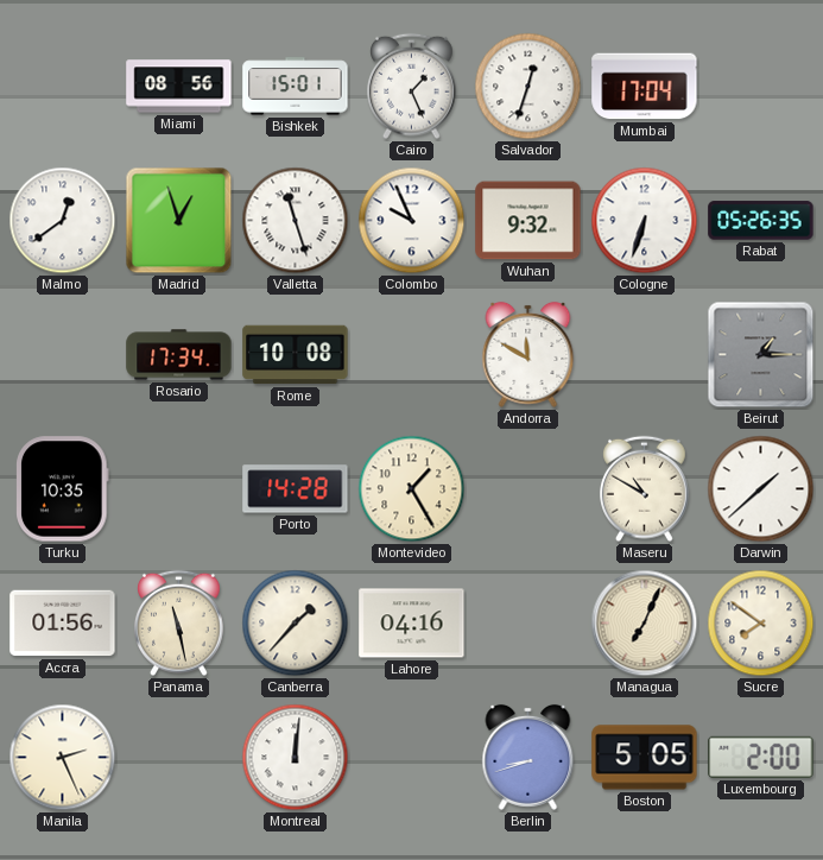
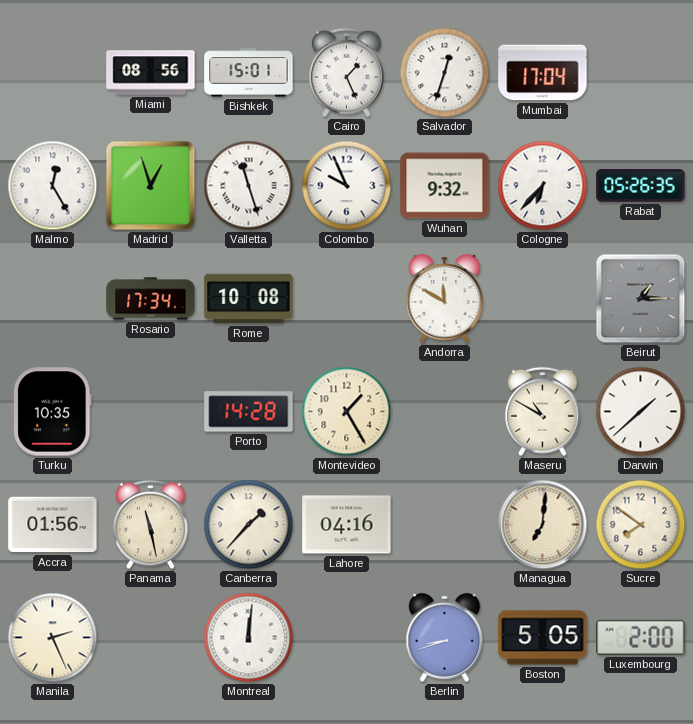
Malmo: 12:39 -> 12:25
Cologne: 6:33 -> 6:37
Managua: 7:04 -> 7:01
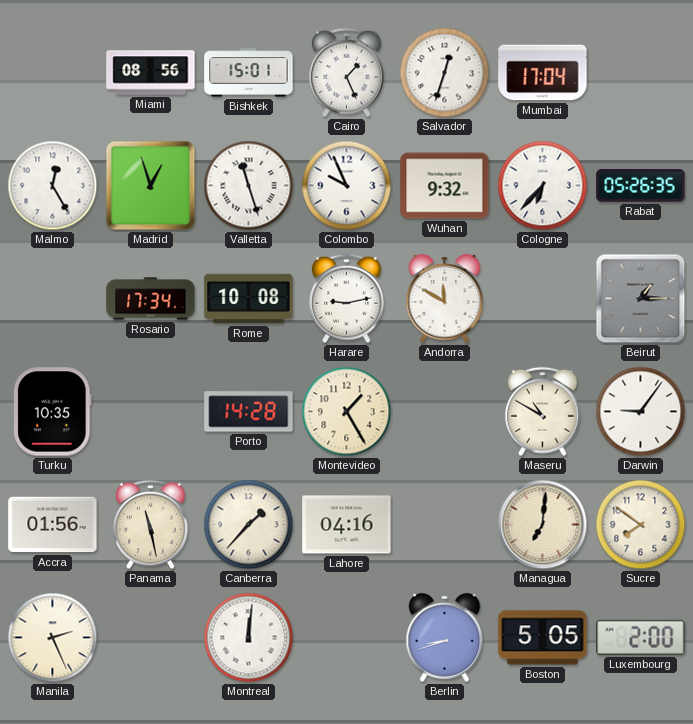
Harare: none -> 9:13
Darwin: 1:38 -> 9:06
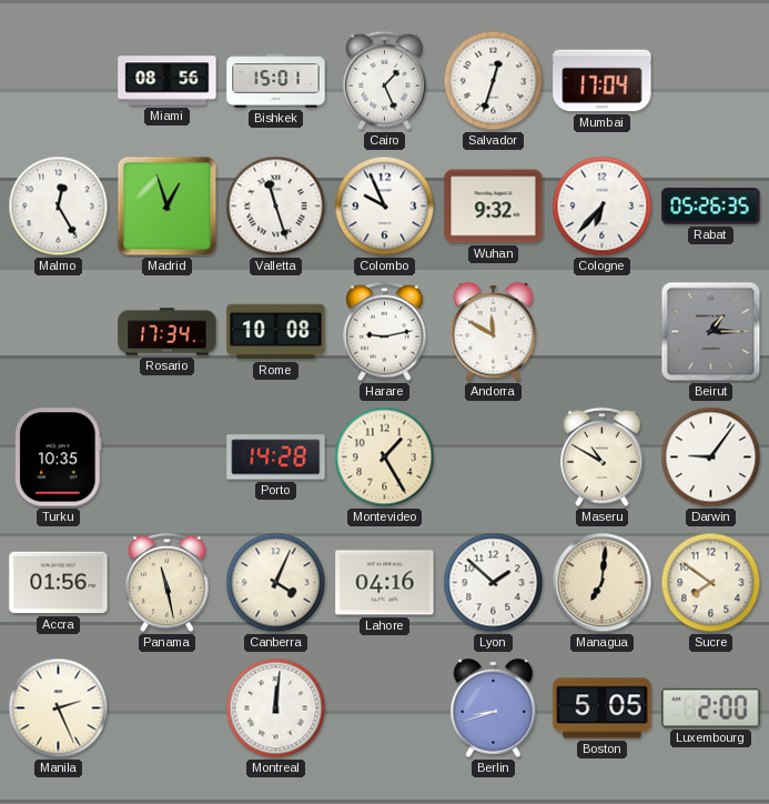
Canberra: 1:37 -> 4:04
Lyon: none -> 1:52
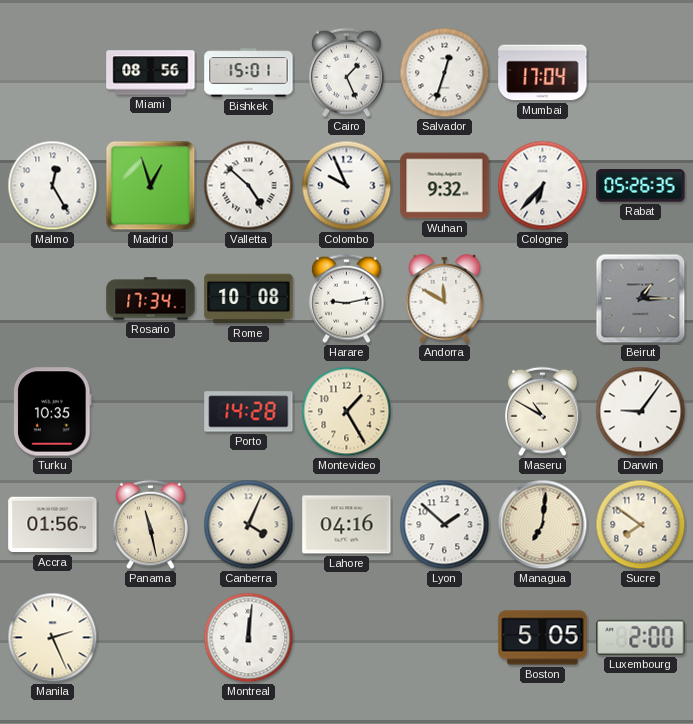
Valletta: 11:27 -> 4:52
Berlin: 8:42 -> none
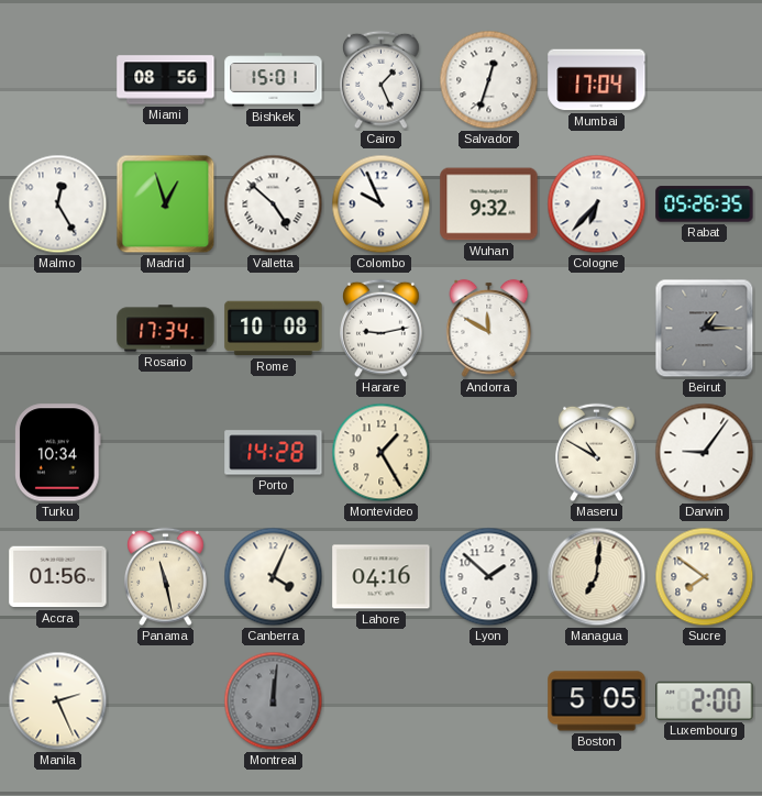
Turku: 10:35 -> 10:34
Montreal dial: white -> grey
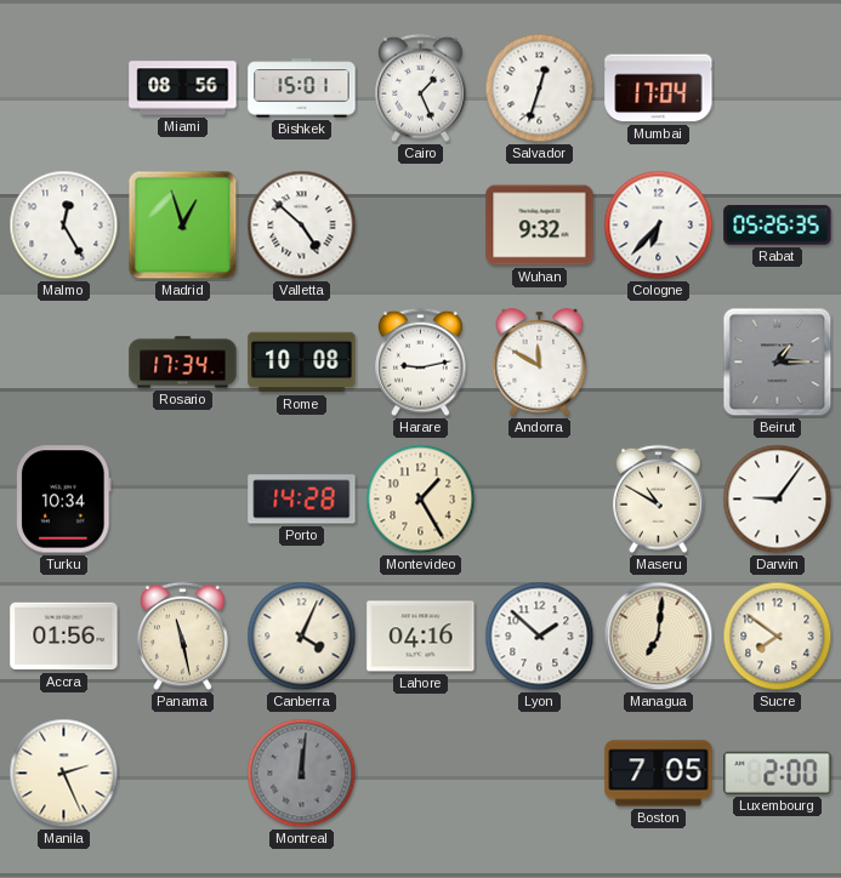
Colombo: 9:56 -> none
Boston: 5:05 -> 7:05
